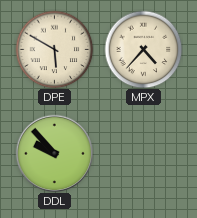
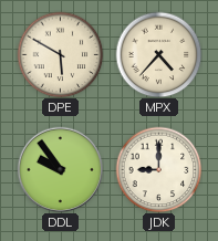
DDL: 9:53 -> 9:54
JDK: none -> 9:00
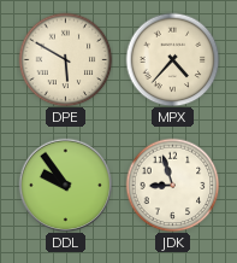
JDK: 9:00 -> 8:57
